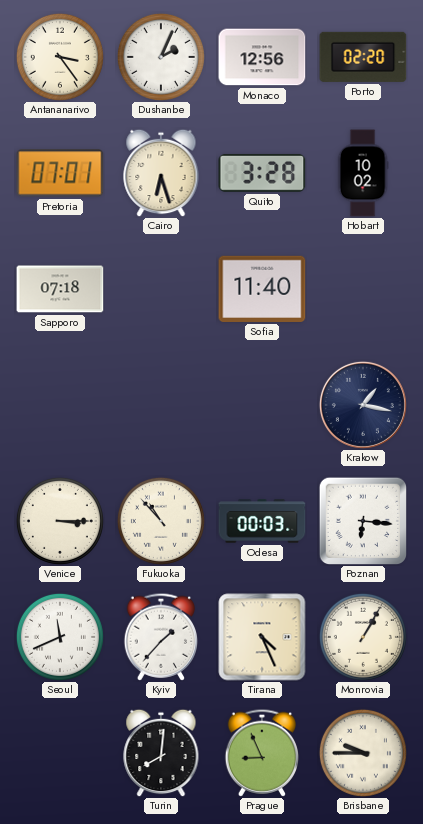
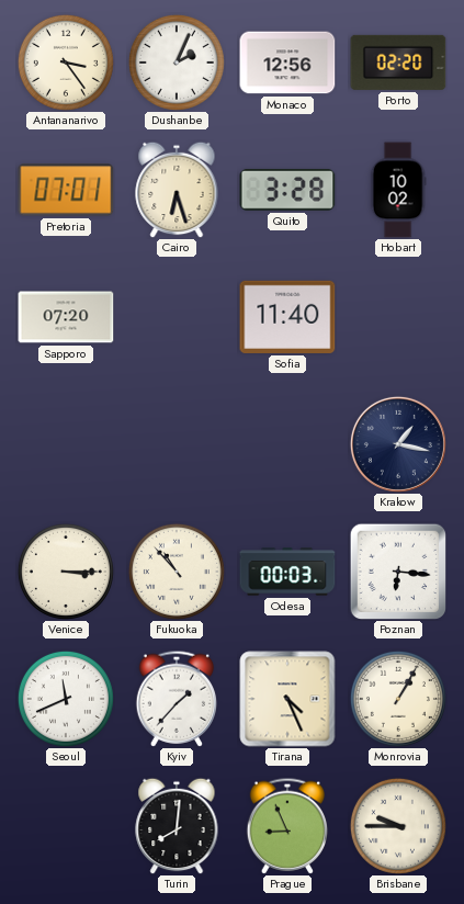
Sapporo: 07:18 -> 07:20
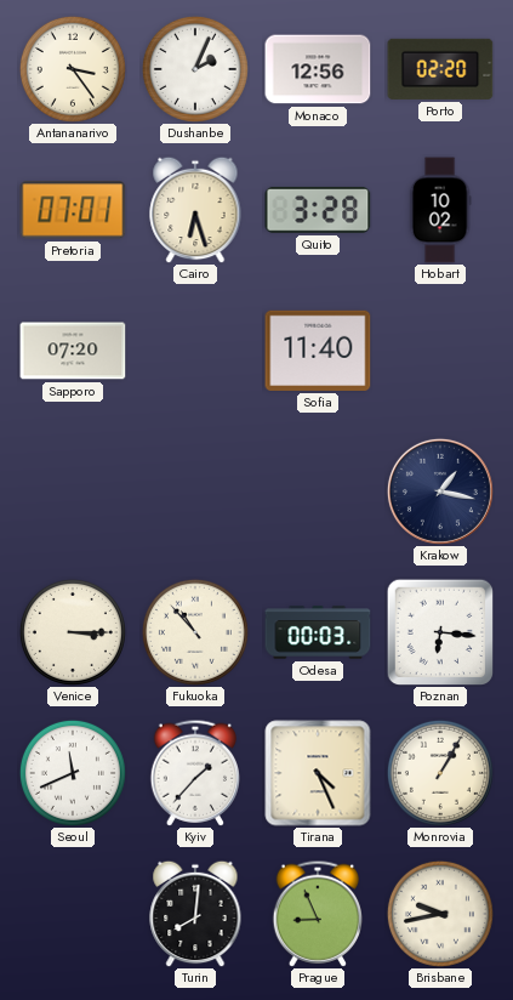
Brisbane: 9:45 -> 9:43
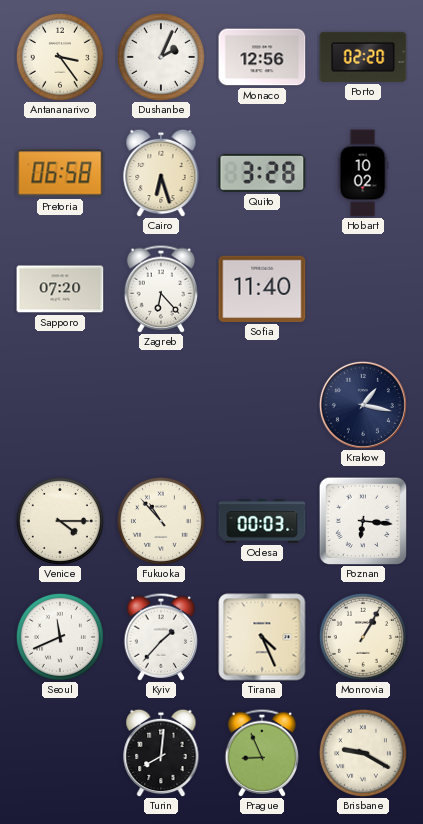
Pretoria: 07:01 -> 06:58
Zagreb: none -> 6:23
Venice: 3:15 -> 4:15
Brisbane: 9:43 -> 9:20
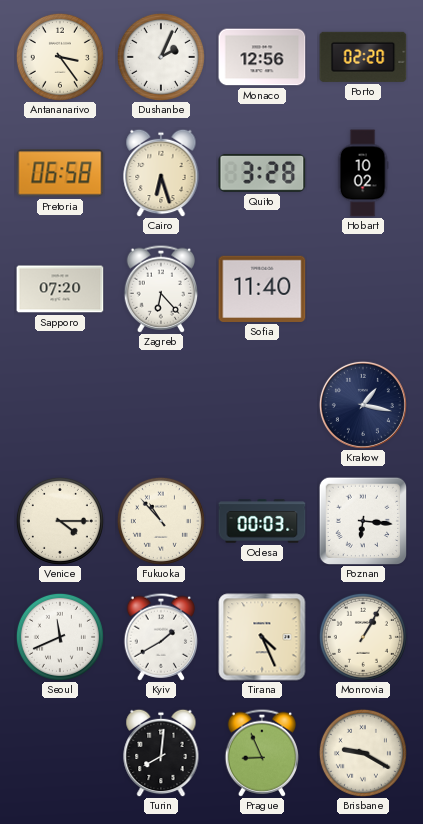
Kyiv: 1:37 -> 1:40
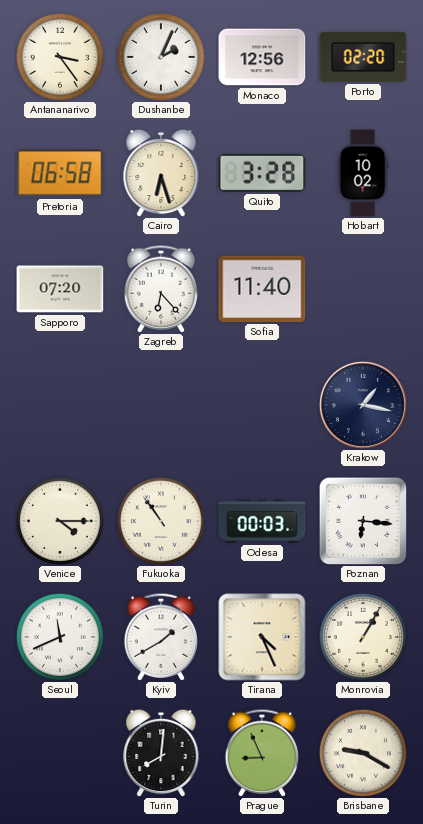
Fukuoka: 10:53 -> 10:54
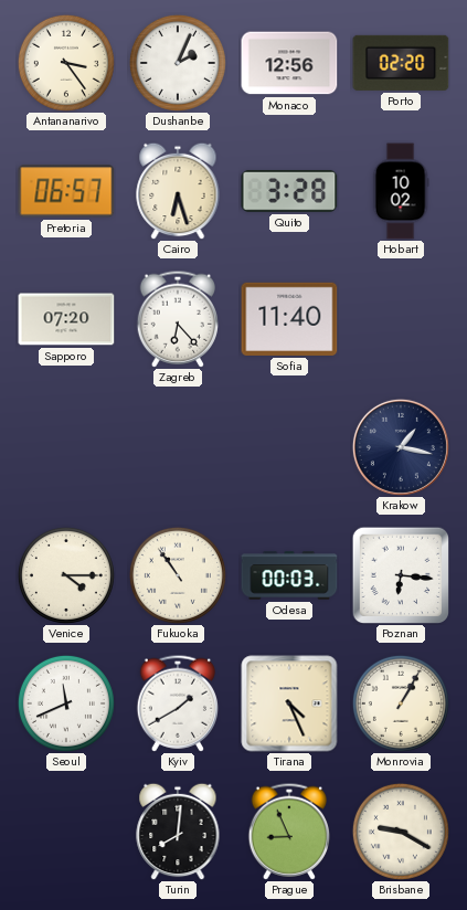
Pretoria: 06:58 -> 06:57
